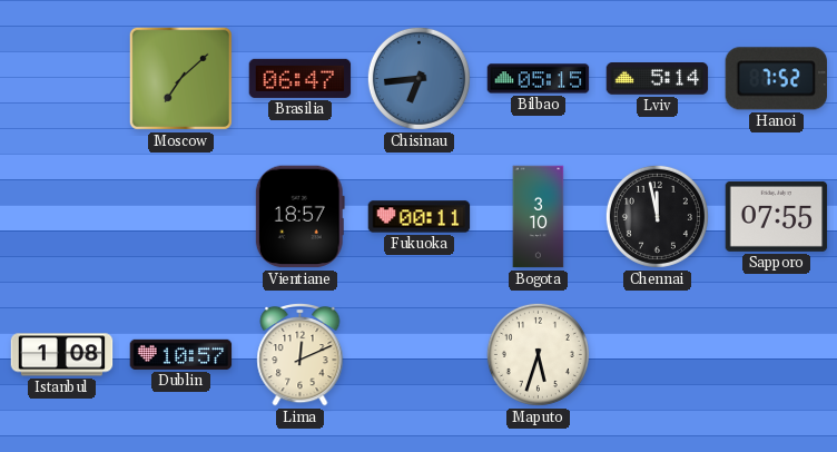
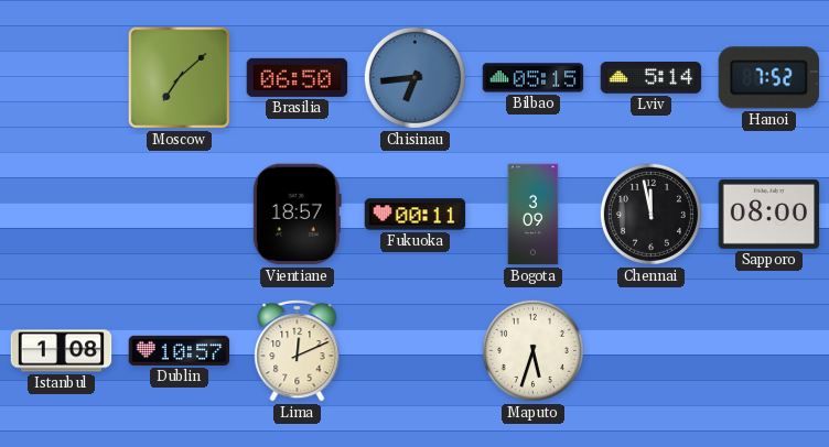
Brasilia: 06:47 -> 06:50
Bogota: 3:10 -> 3:09
Sapporo: 07:55 -> 08:00
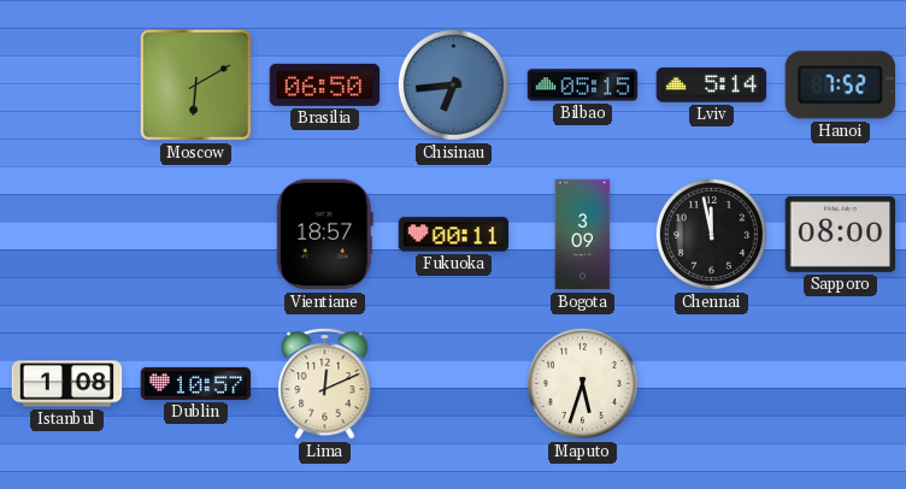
Moscow: 7:08 -> 6:10
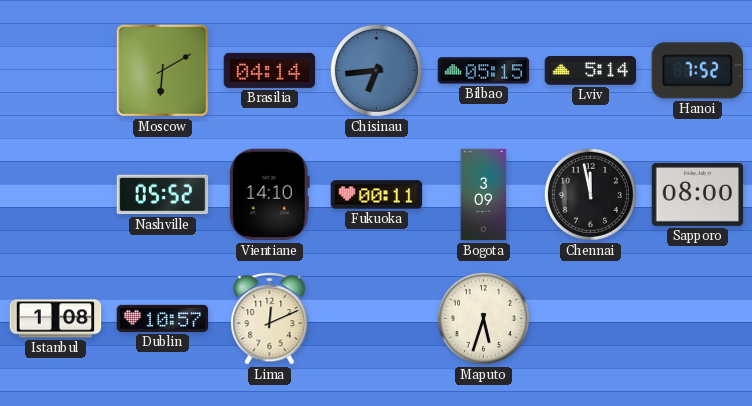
Brasilia: 06:50 -> 04:14
Nashville: none -> 05:52
Vientiane: 18:57 -> 14:10
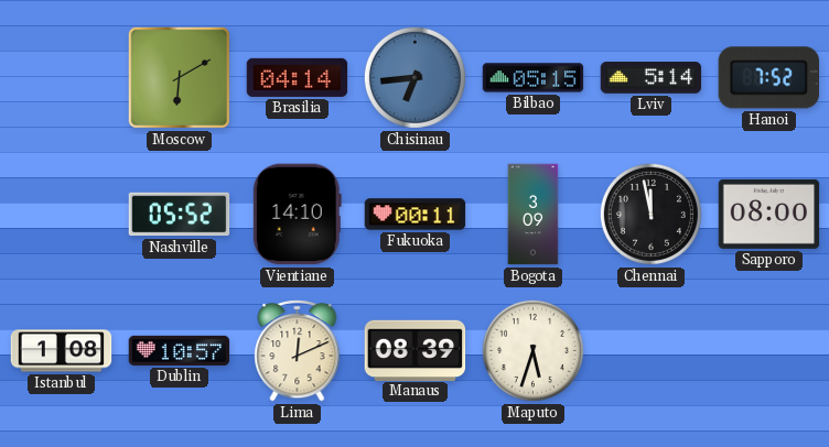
Manaus: none -> 08:39
